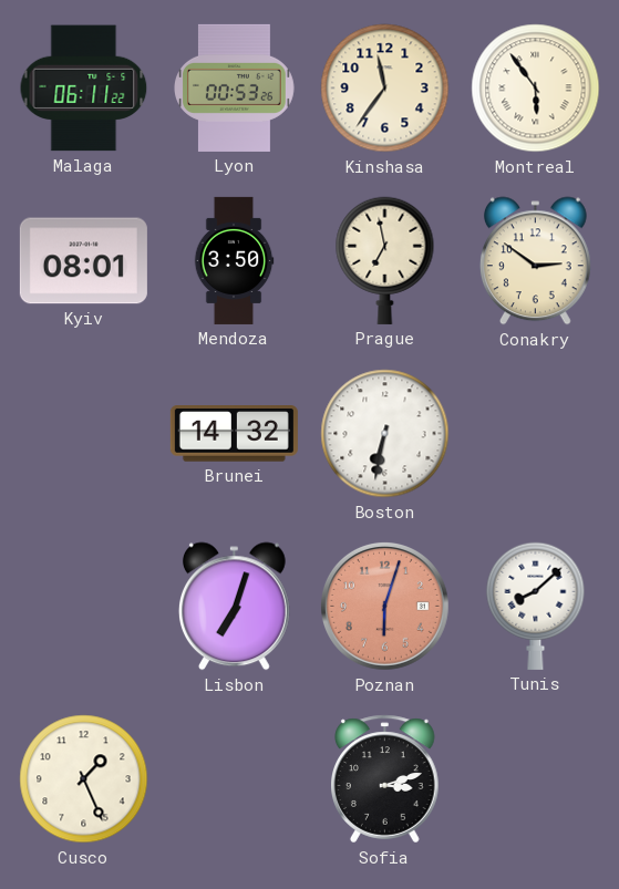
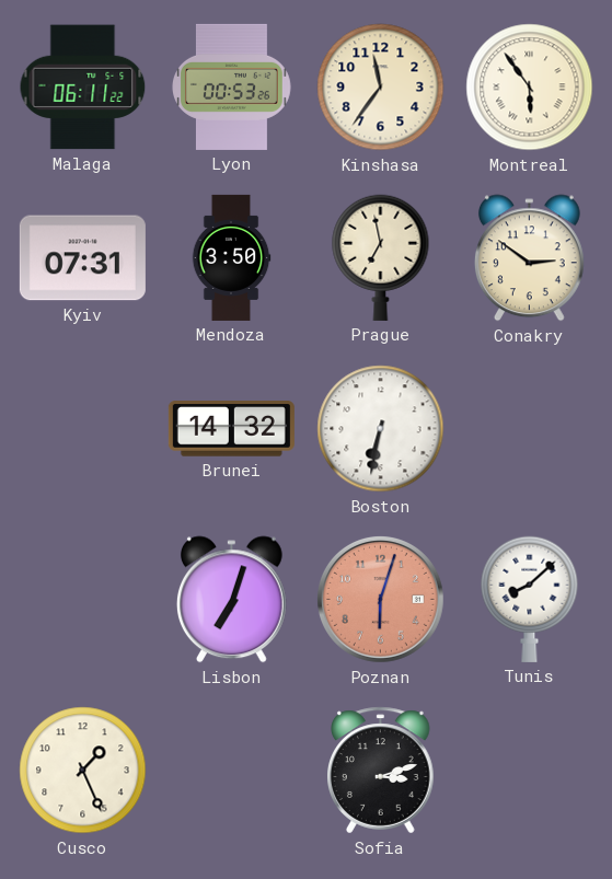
Kyiv: 08:01 -> 07:31
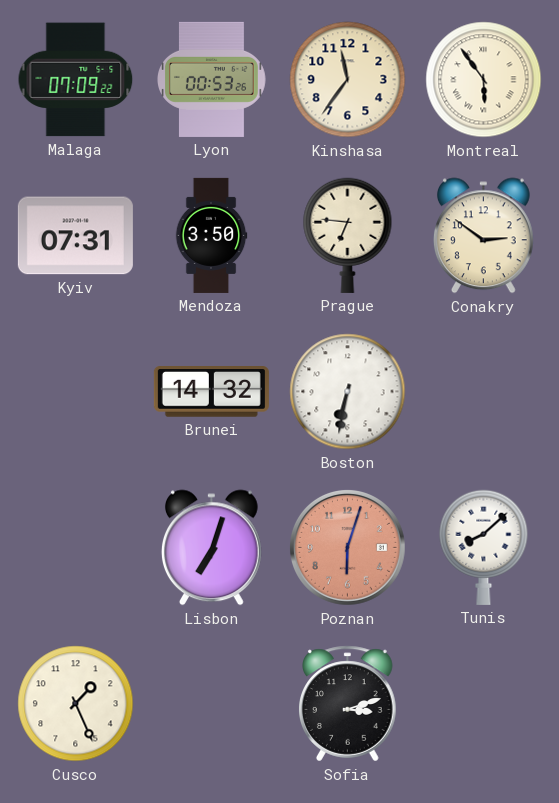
Malaga: 06:11 -> 07:09
Prague: 6:58 -> 6:46
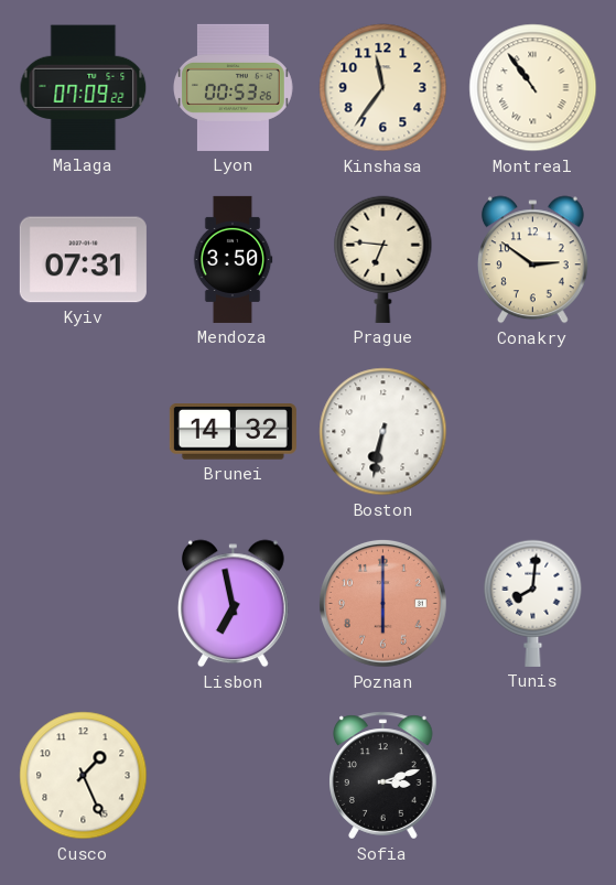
Montreal: 5:54 -> 10:54
Lisbon: 7:03 -> 6:58
Poznan: 6:03 -> 6:00
Tunis: 8:08 -> 8:01
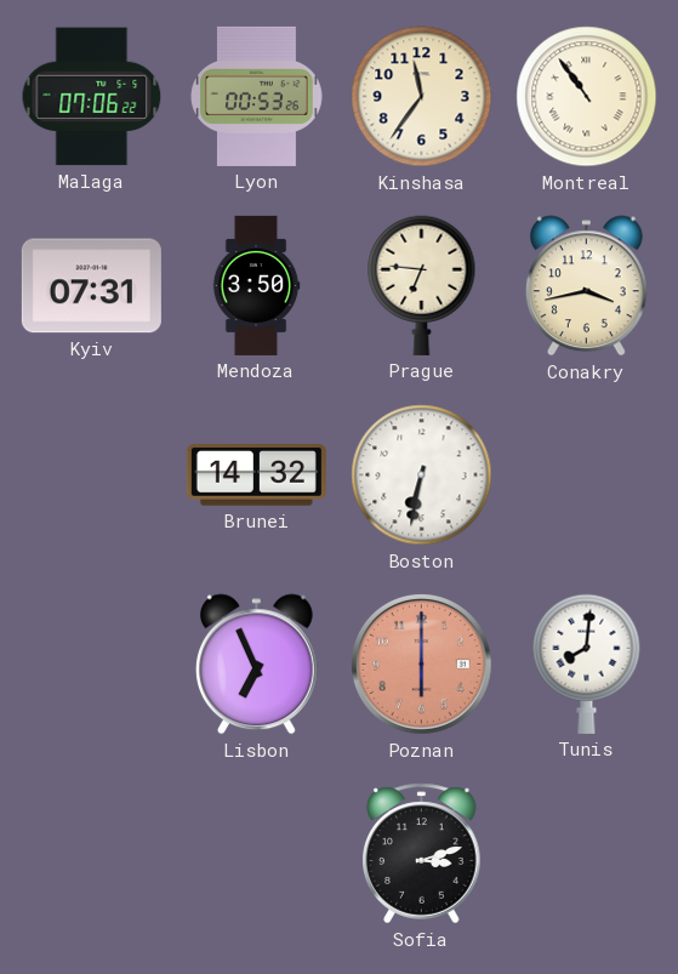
Malaga: 07:09 -> 07:06
Conakry: 2:51 -> 3:43
Lisbon: 6:58 -> 6:56
Cusco: 1:26 -> none
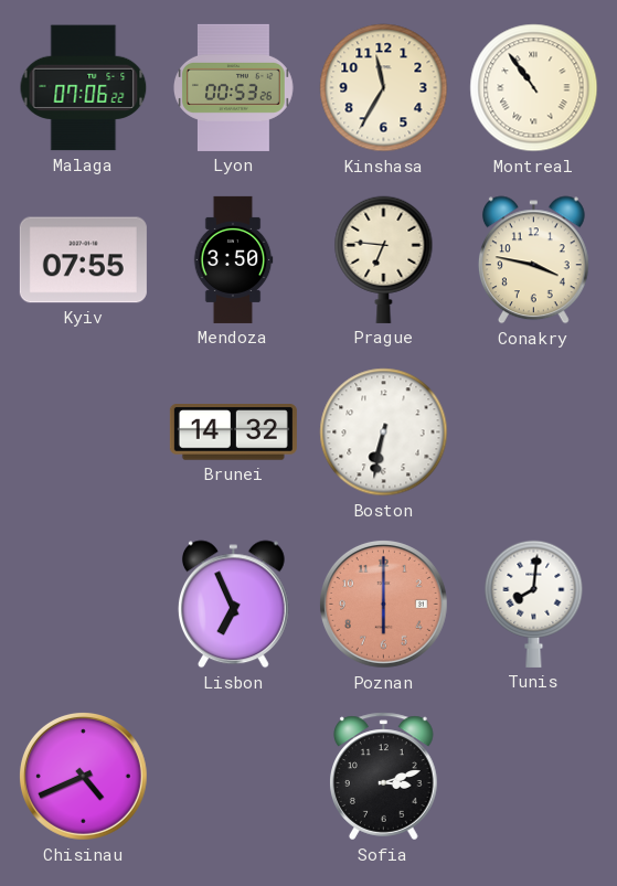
Kinshasa: 11:36 -> 11:35
Kyiv: 07:31 -> 07:55
Conakry: 3:43 -> 3:47
Chisinau: none -> 4:41
